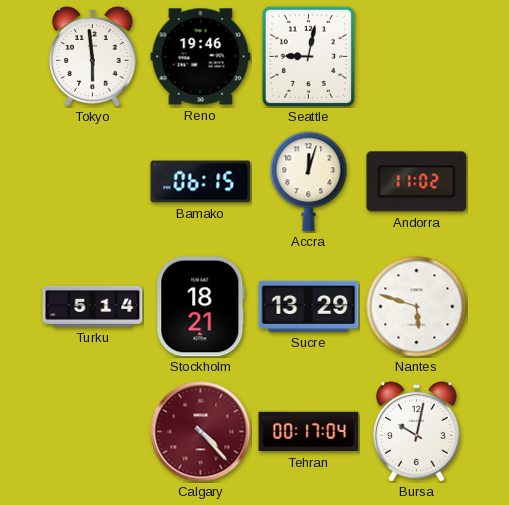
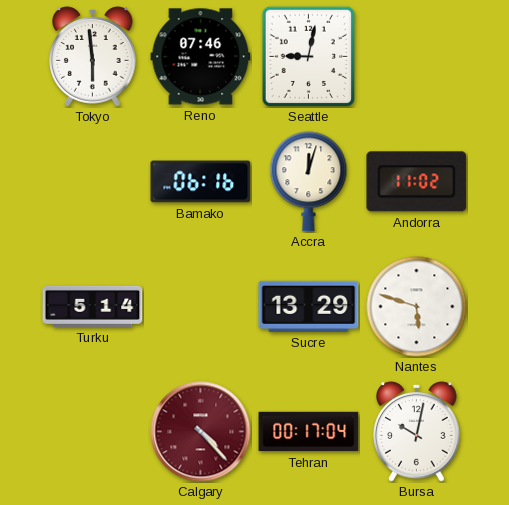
Reno: 19:46 -> 07:46
Bamako: 06:15 -> 06:16
Stockholm: 18:21 -> none
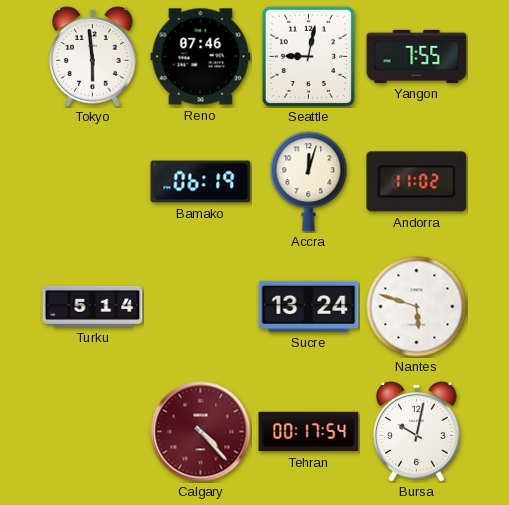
Yangon: none -> 7:55
Bamako: 06:16 -> 06:19
Sucre: 13:29 -> 13:24
Tehran: 00:17:04 -> 00:17:54
